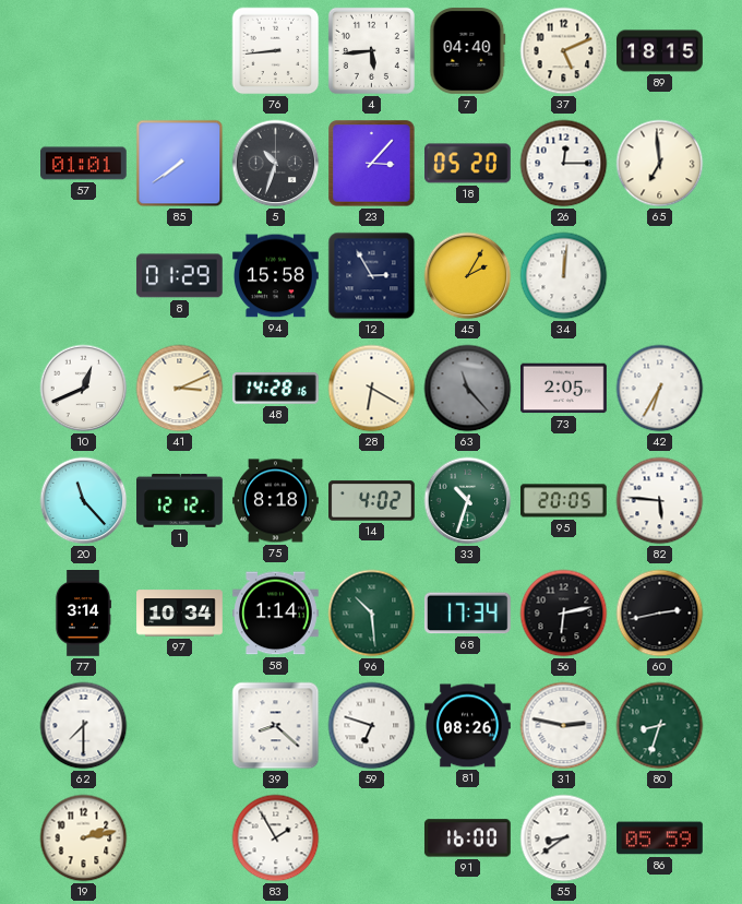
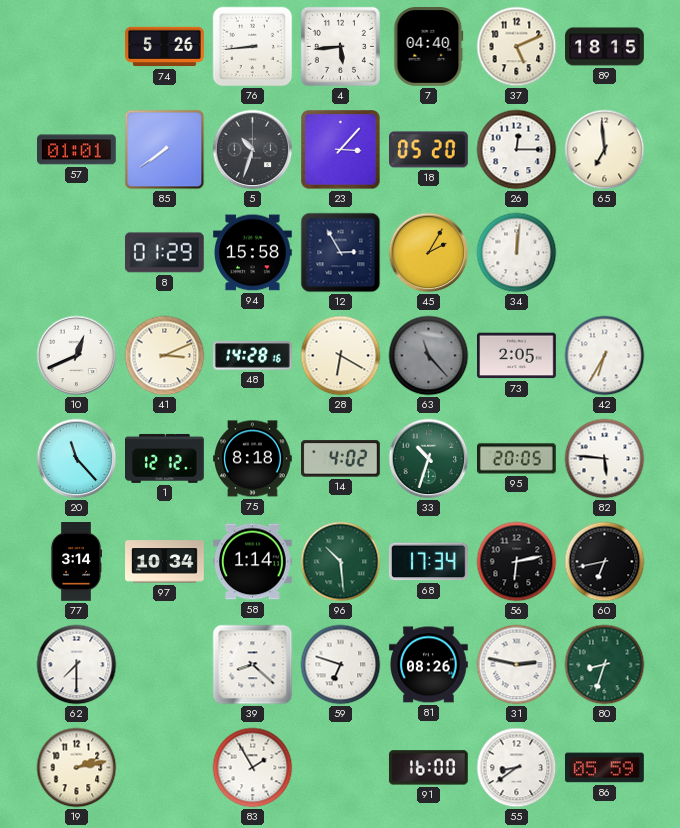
74: none -> 5:26
60: 2:43 -> 6:43
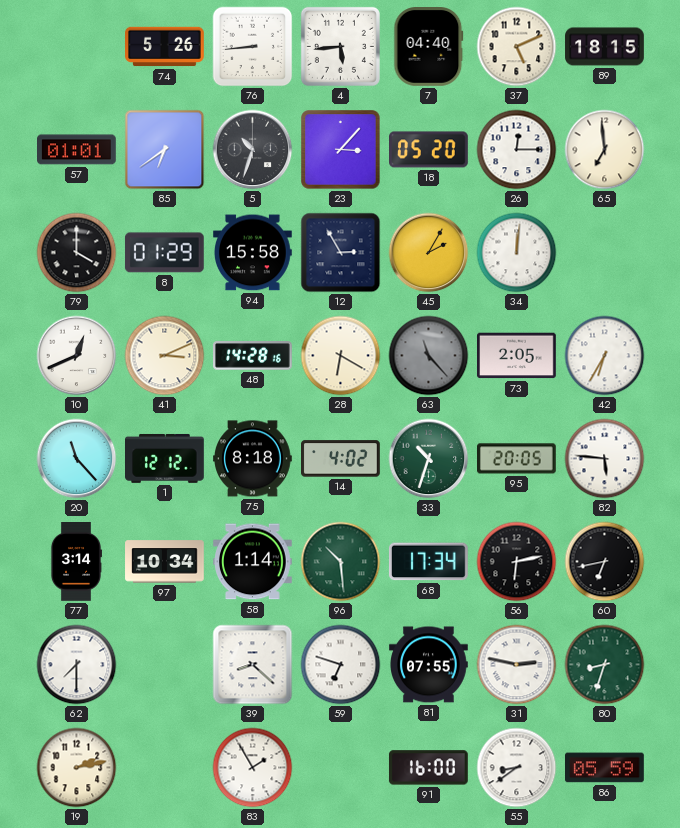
85: 7:39 -> 6:39
79: none -> 4:00
81: 08:26 -> 07:55
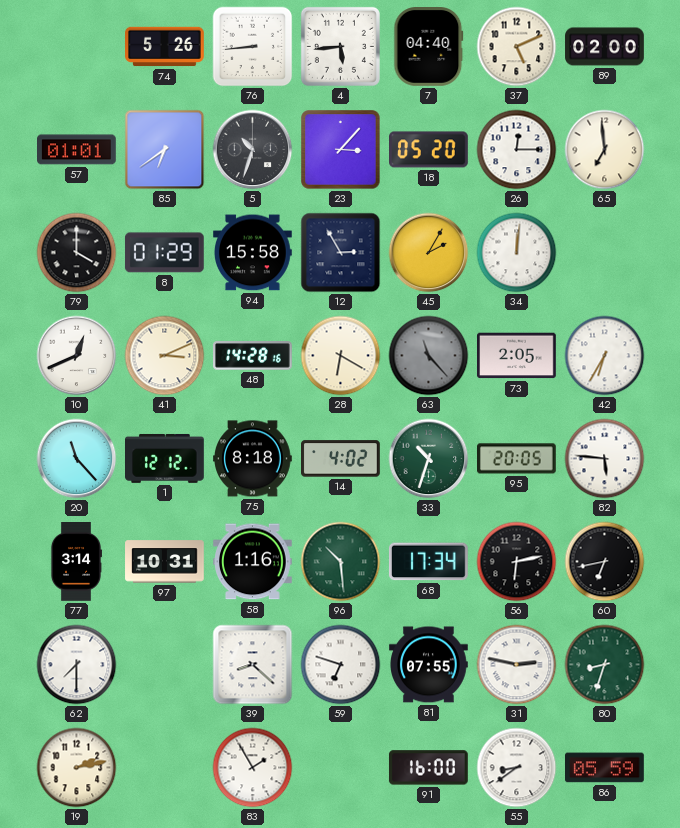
89: 18:15 -> 02:00
97: 10:34 -> 10:31
58: 1:14 -> 1:16
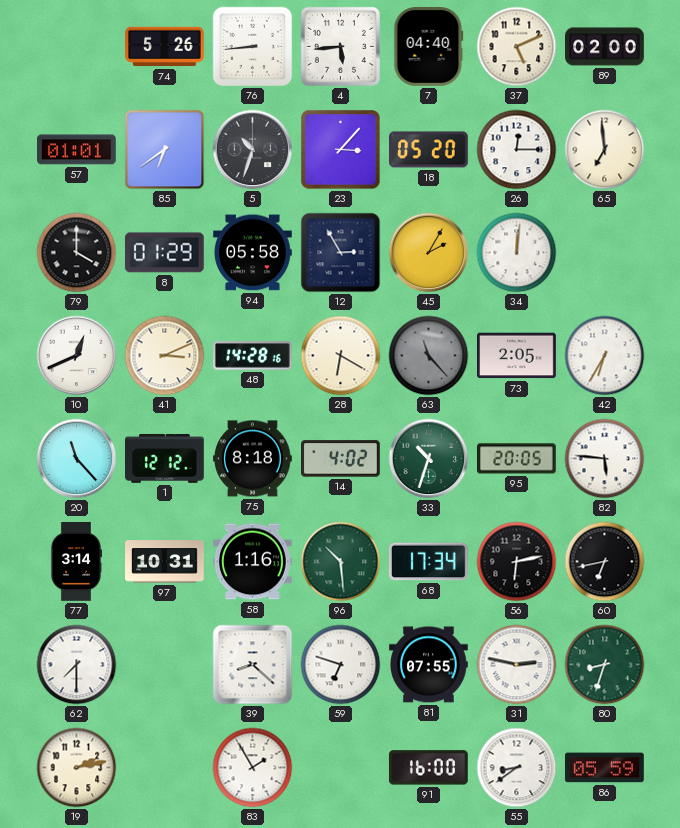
94: 15:58 -> 05:58
